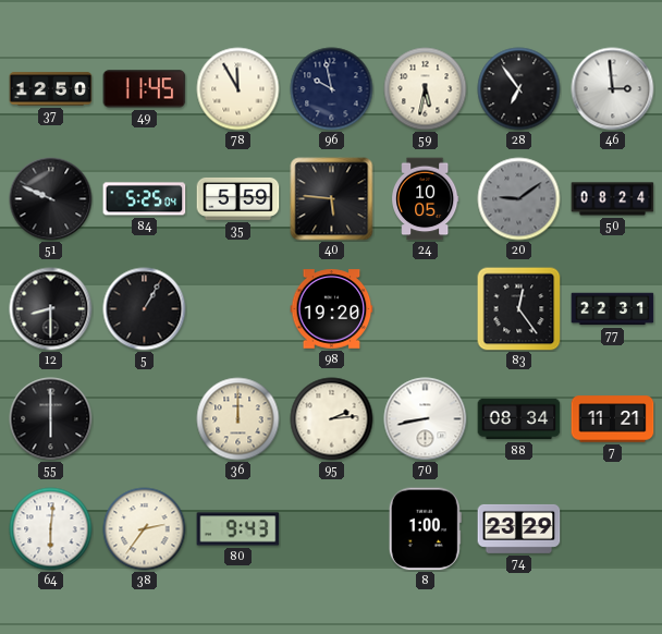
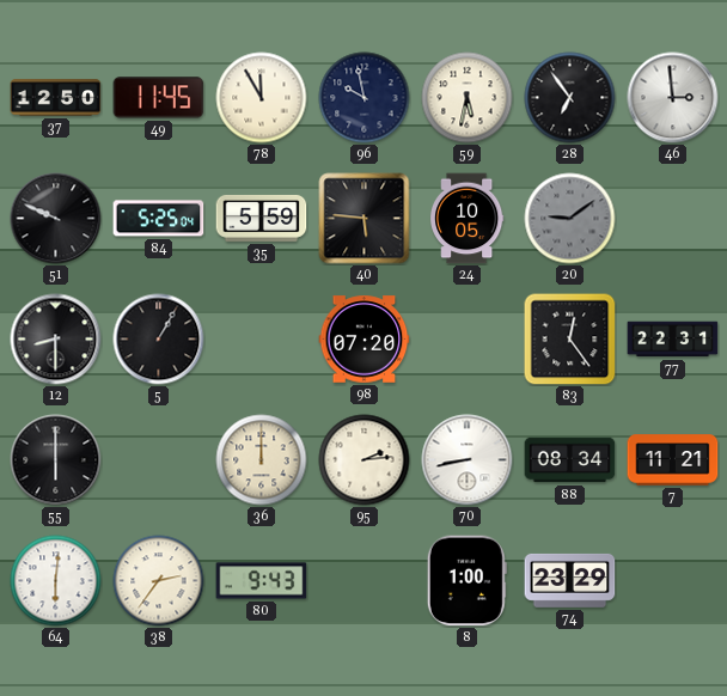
50: 08:24 -> none
98: 19:20 -> 07:20
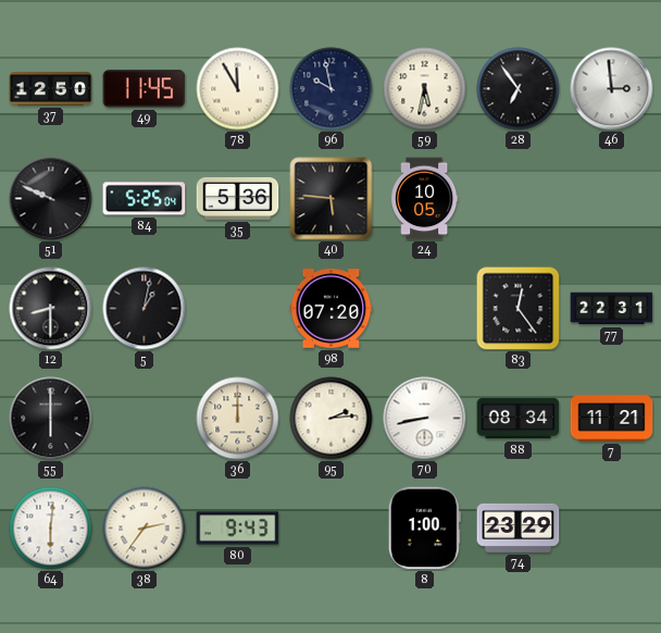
35: 5:59 -> 5:36
20: 9:09 -> none
5: 1:05 -> 1:02
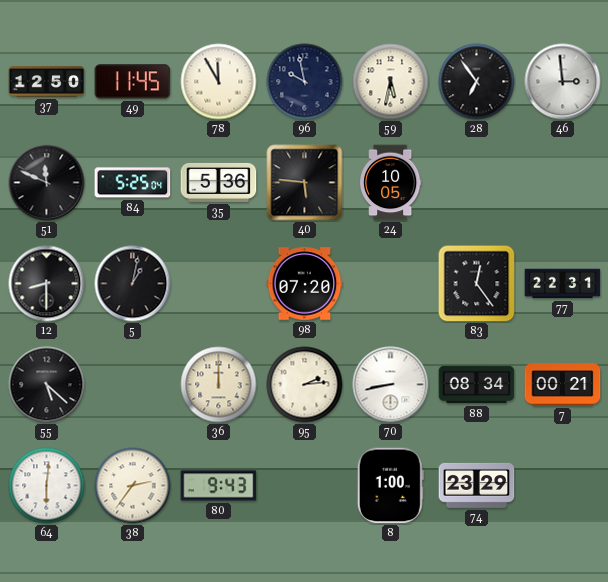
51: 9:49 -> 11:49
55: 6:00 -> 5:22
7: 11:21 -> 00:21
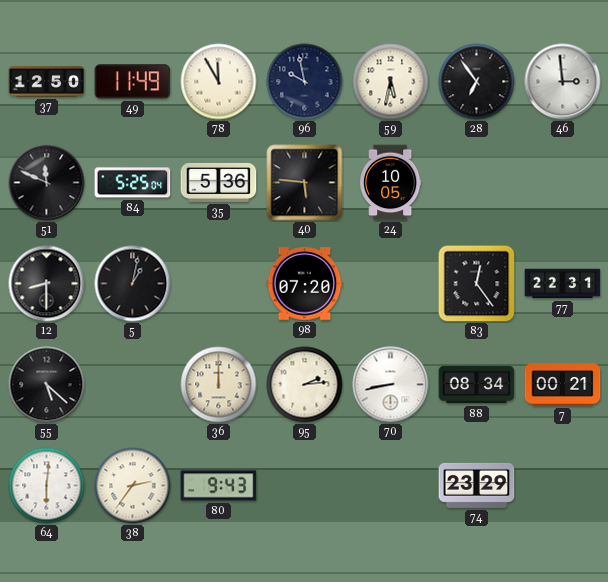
49: 11:45 -> 11:49
8: 1:00 -> none
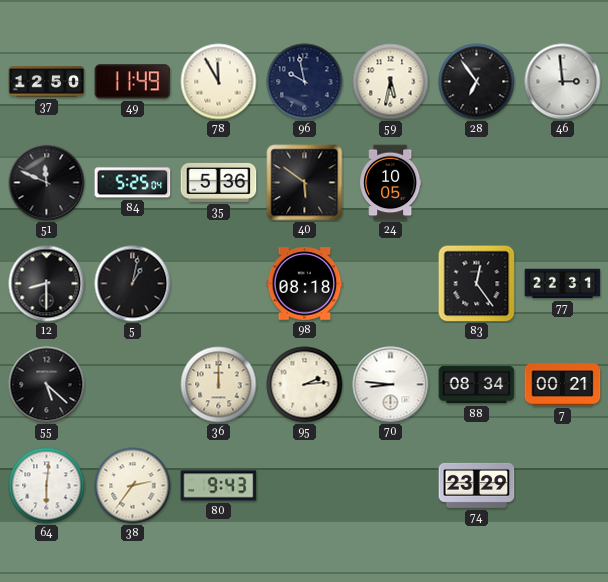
40: 5:46 -> 5:51
98: 07:20 -> 08:18
70: 8:43 -> 8:46
